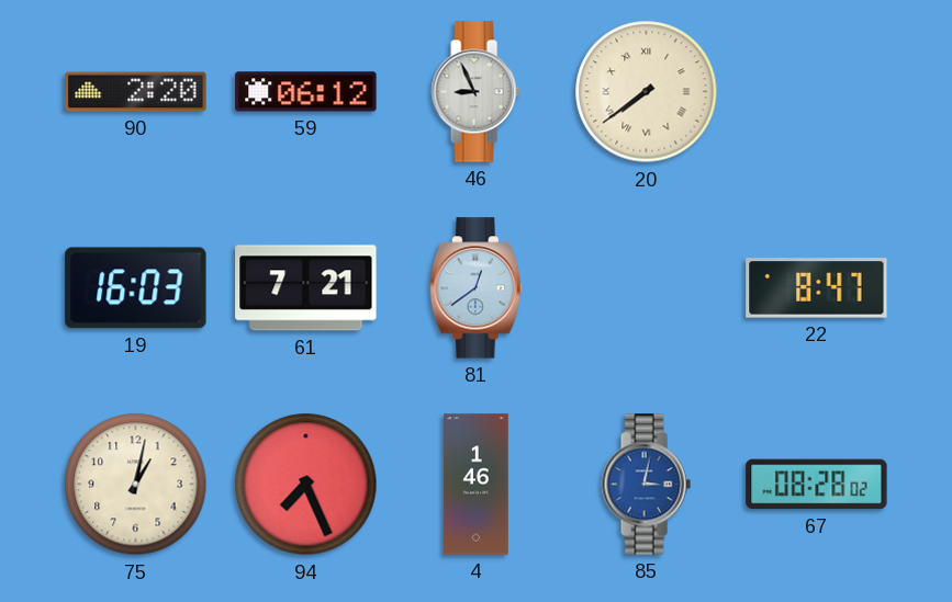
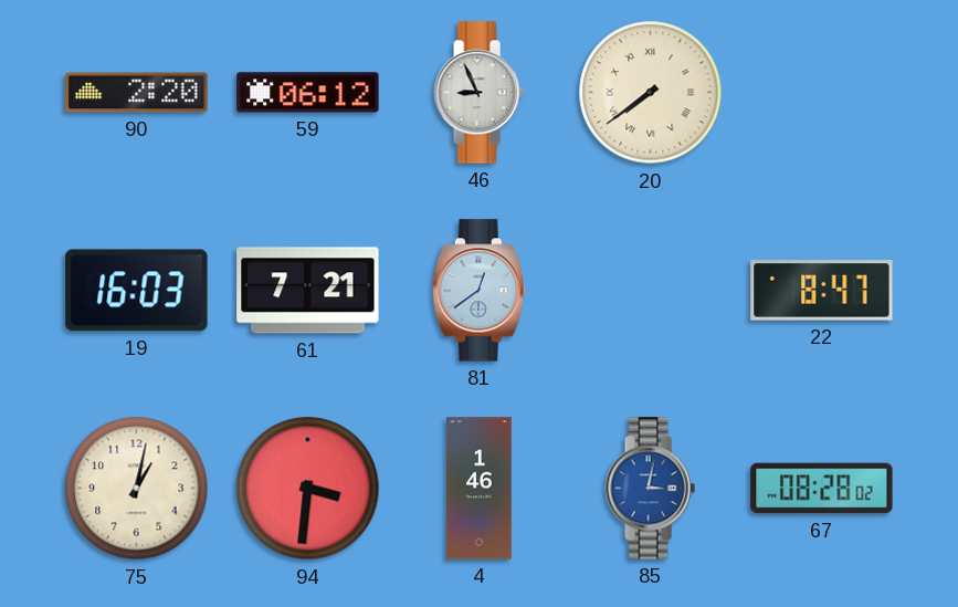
94: 7:26 -> 3:31
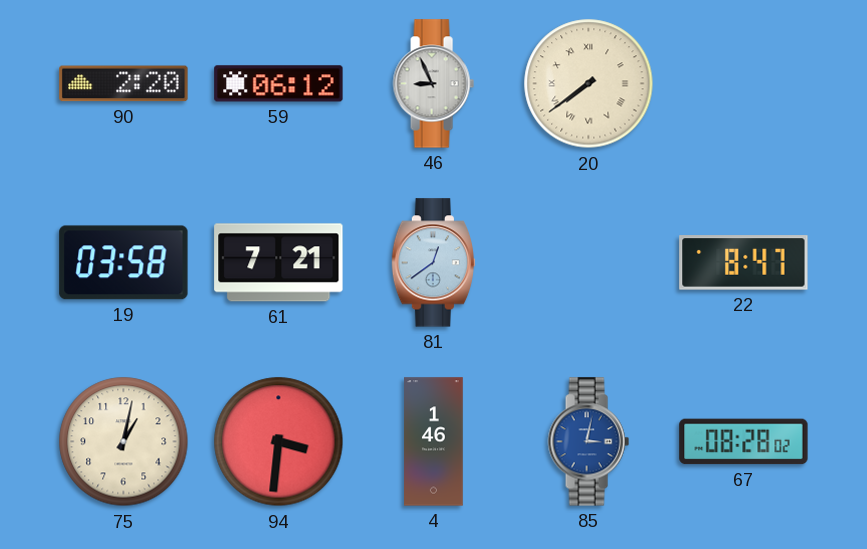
19: 16:03 -> 03:58
